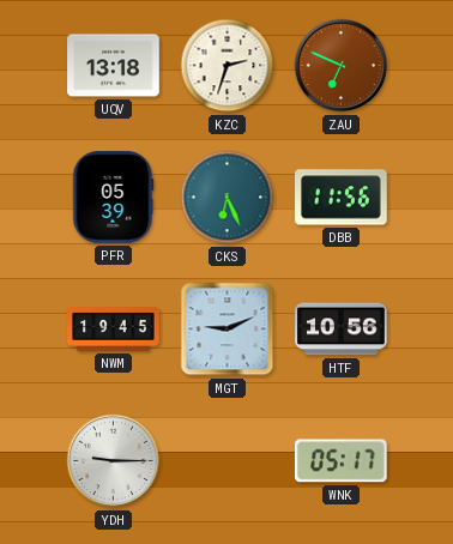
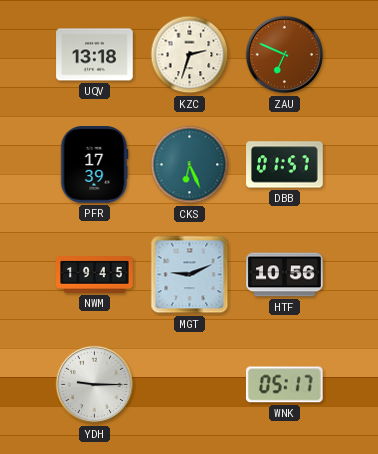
PFR: 05:39 -> 17:39
DBB: 11:56 -> 01:57
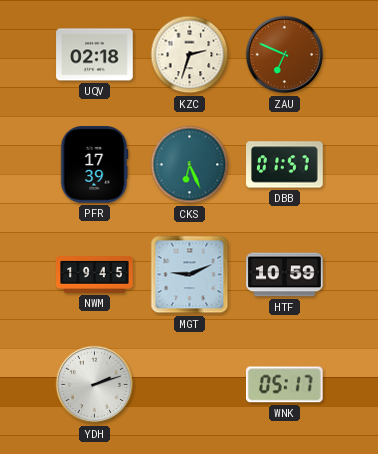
UQV: 13:18 -> 02:18
HTF: 10:56 -> 10:59
YDH: 9:15 -> 2:12
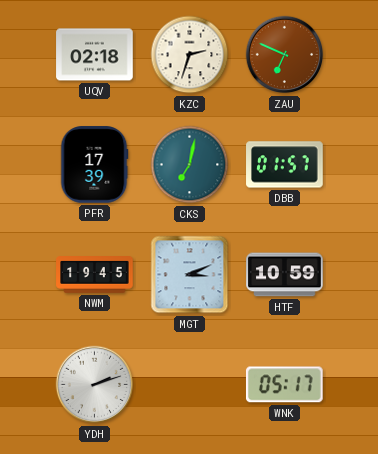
CKS: 6:26 -> 7:02
MGT: 9:11 -> 3:11
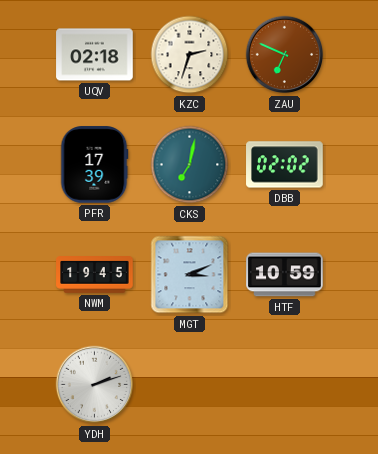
DBB: 01:57 -> 02:02
WNK: 05:17 -> none
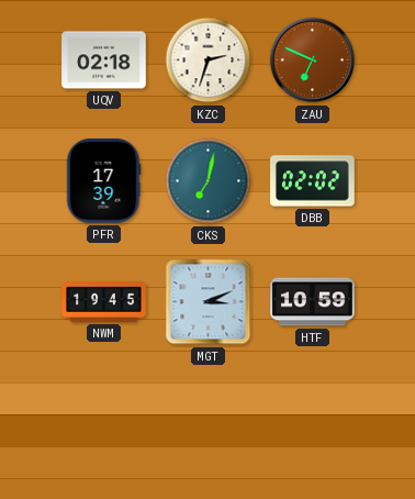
YDH: 2:12 -> none
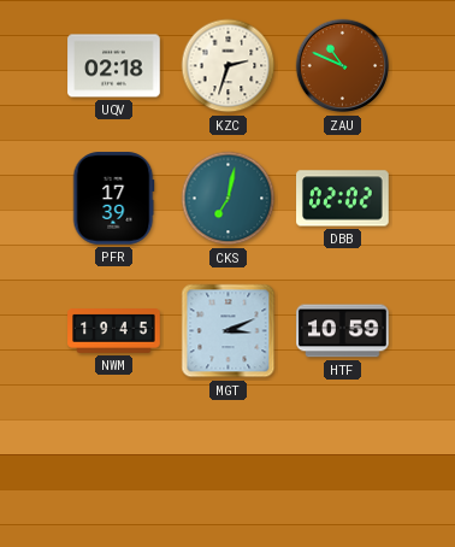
ZAU: 6:49 -> 10:49
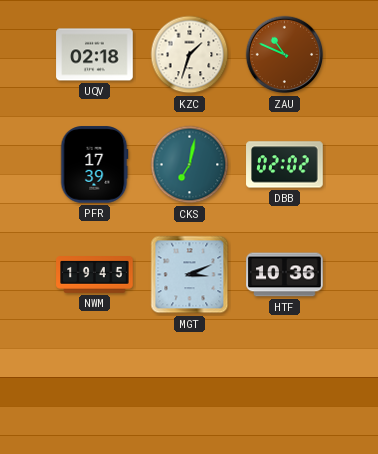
KZC: 2:33 -> 1:33
HTF: 10:59 -> 10:36
